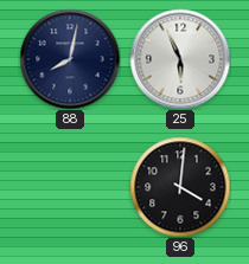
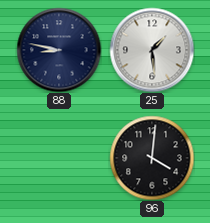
88: 8:02 -> 8:47
25: 5:56 -> 1:29
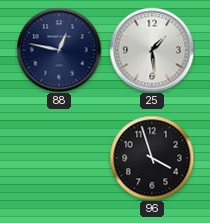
88: 8:47 -> 12:47
96: 4:01 -> 3:57
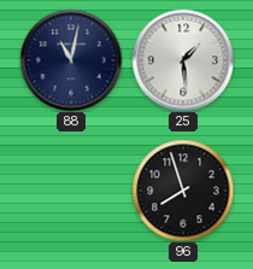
88: 12:47 -> 11:02
96: 3:57 -> 7:57
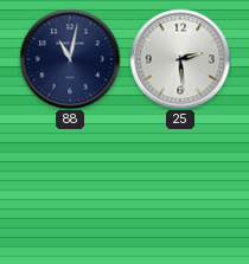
25: 1:29 -> 2:29
96: 7:57 -> none
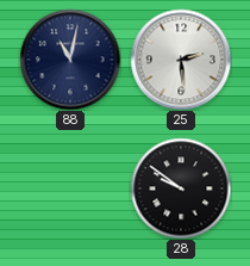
28: none -> 9:51
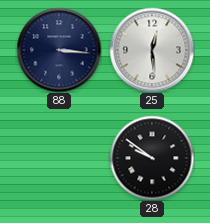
88: 11:02 -> 3:16
25: 2:29 -> 12:29
